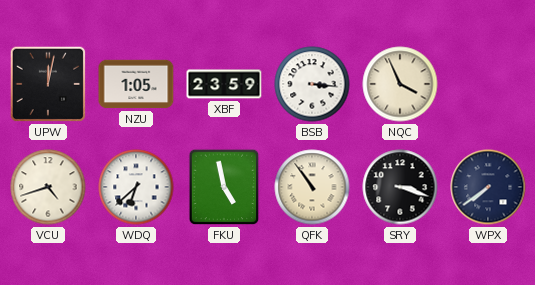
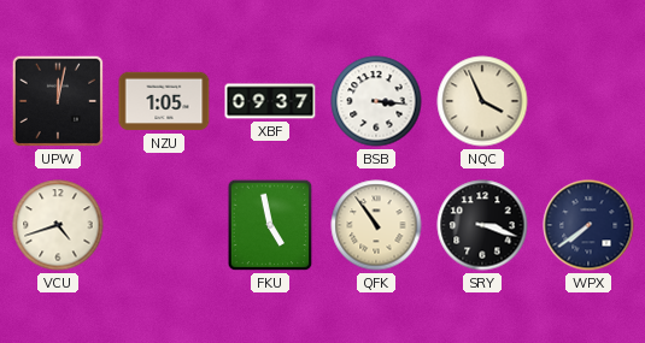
XBF: 23:59 -> 09:37
WDQ: 6:38 -> none
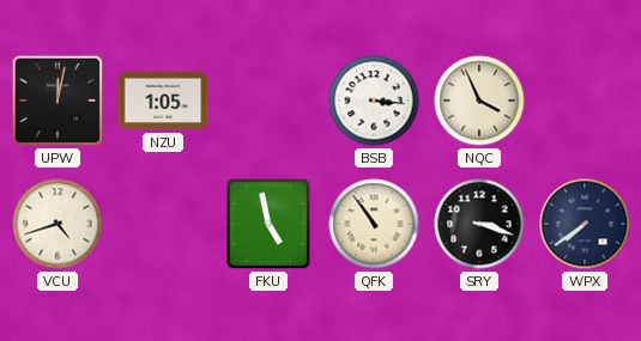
XBF: 09:37 -> none
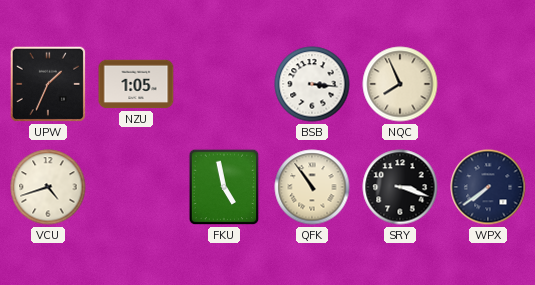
UPW: 12:02 -> 1:34
NQC: 3:56 -> 7:56
